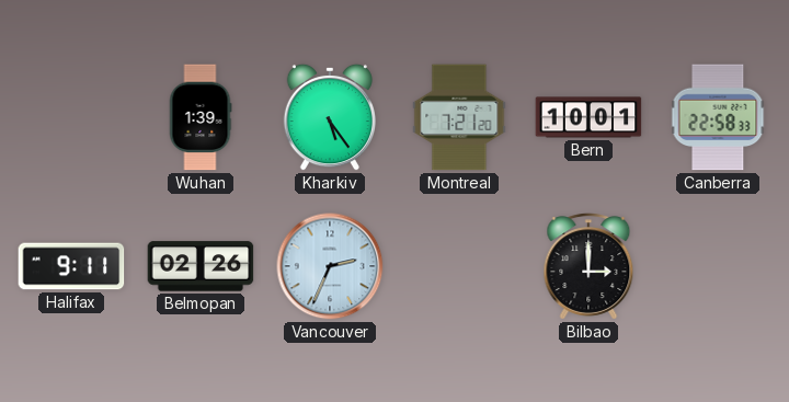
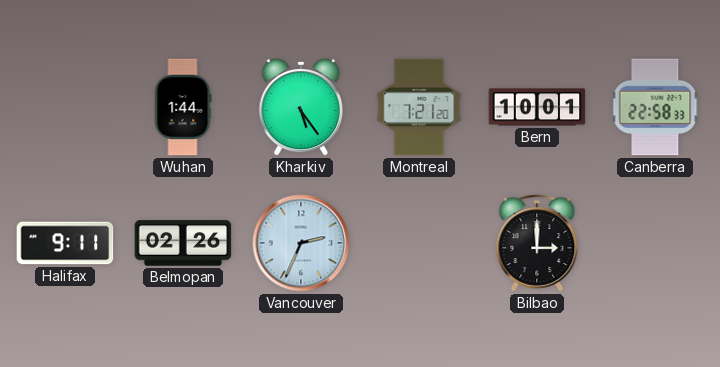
Wuhan: 1:39 -> 1:44
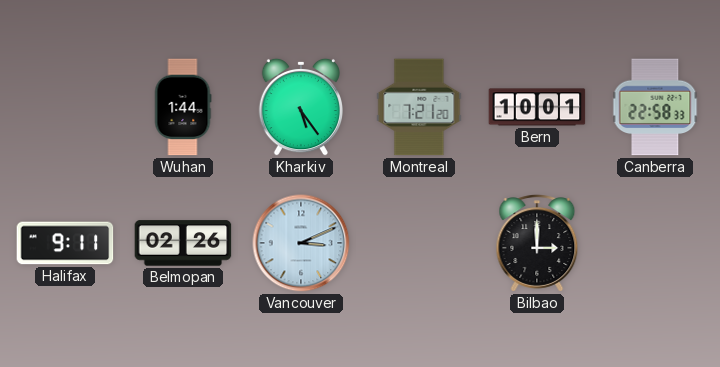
Vancouver: 2:34 -> 3:11
